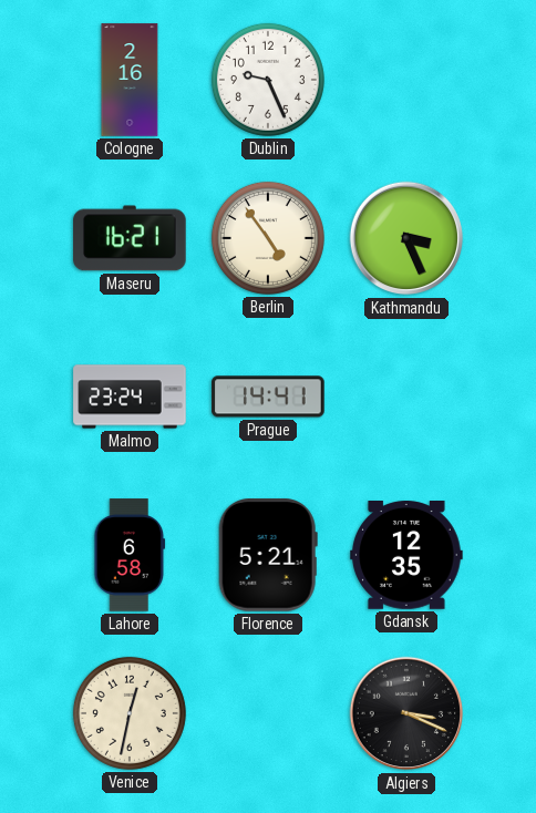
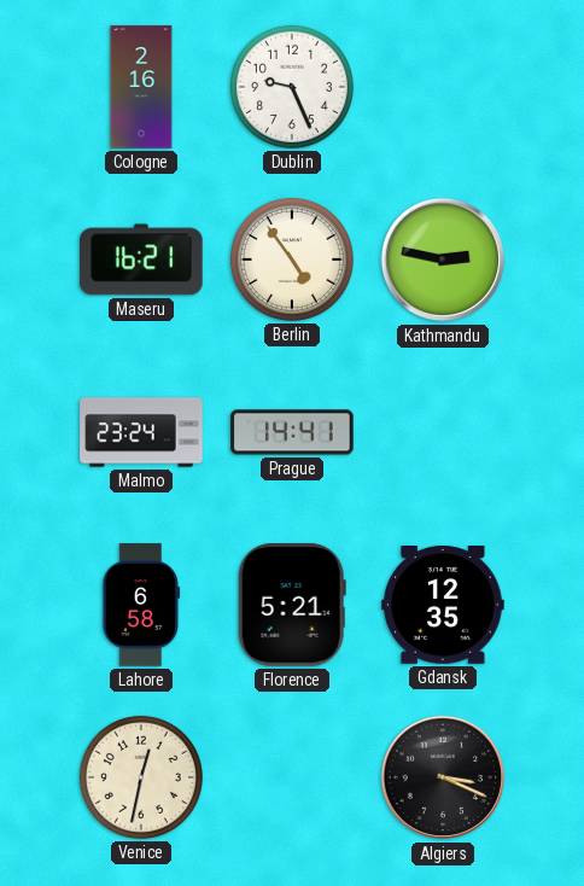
Kathmandu: 3:26 -> 2:47
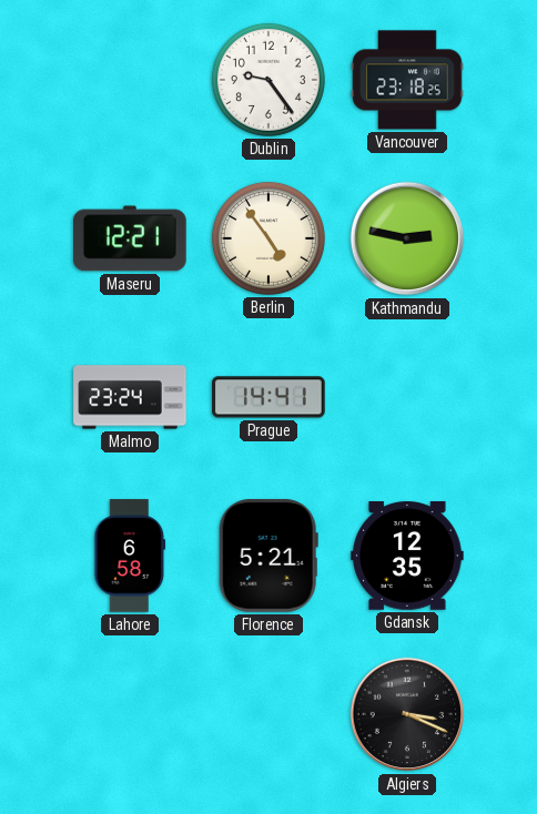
Cologne: 2:16 -> none
Dublin: 9:26 -> 9:24
Vancouver: none -> 23:18
Maseru: 16:21 -> 12:21
Venice: 12:32 -> none
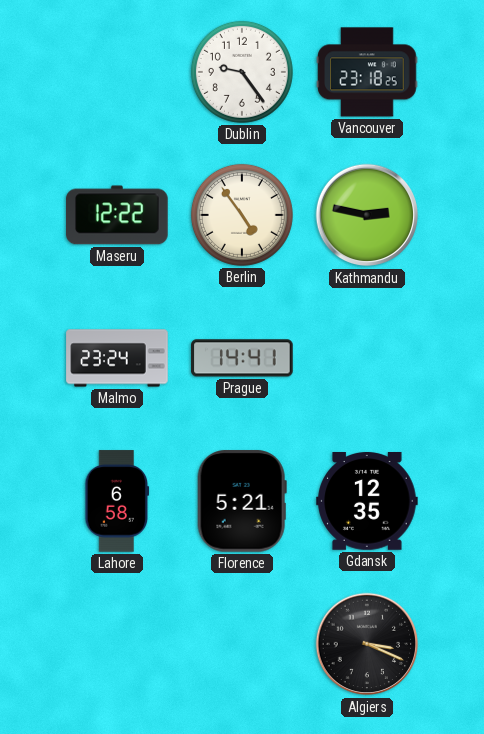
Maseru: 12:21 -> 12:22
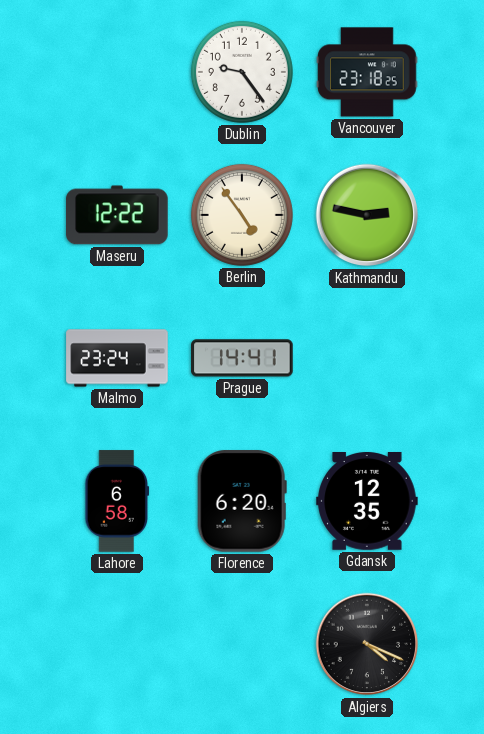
Florence: 5:21 -> 6:20
Algiers: 3:19 -> 4:19
